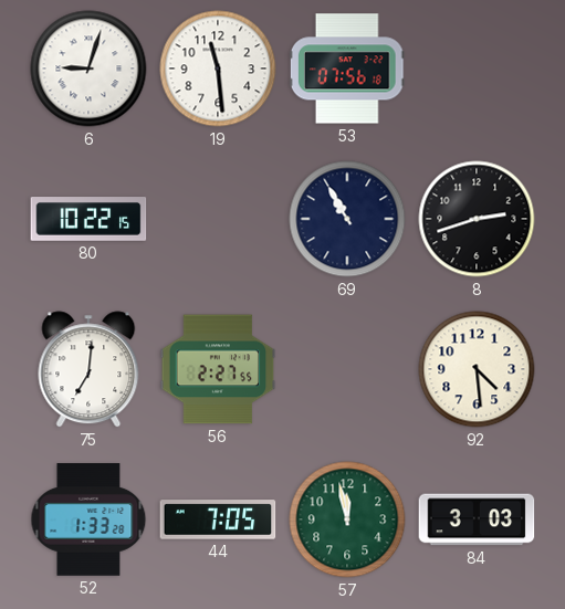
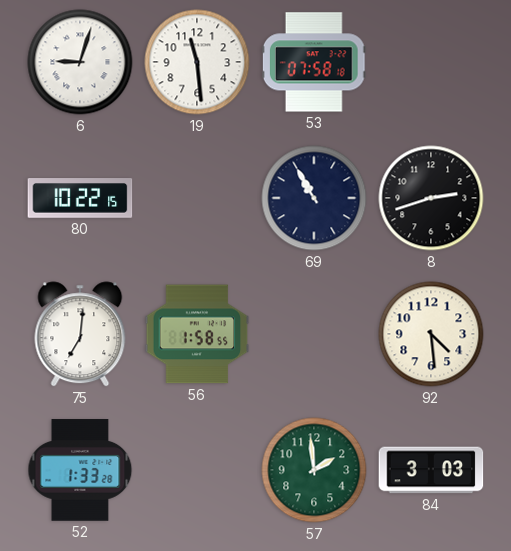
53: 07:56 -> 07:58
56: 2:27 -> 1:58
44: 7:05 -> none
57: 11:58 -> 1:59
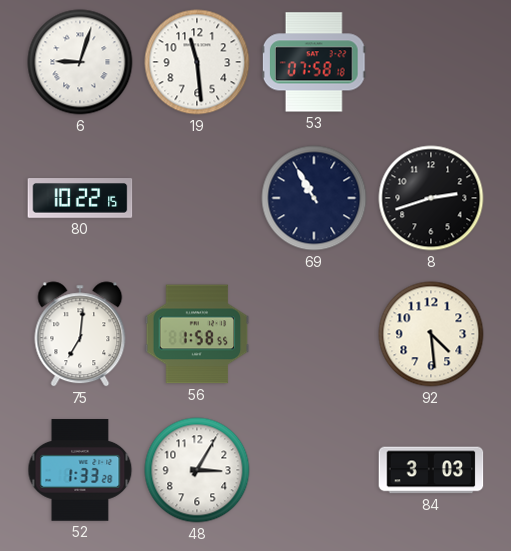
48: none -> 3:05
57: 1:59 -> none
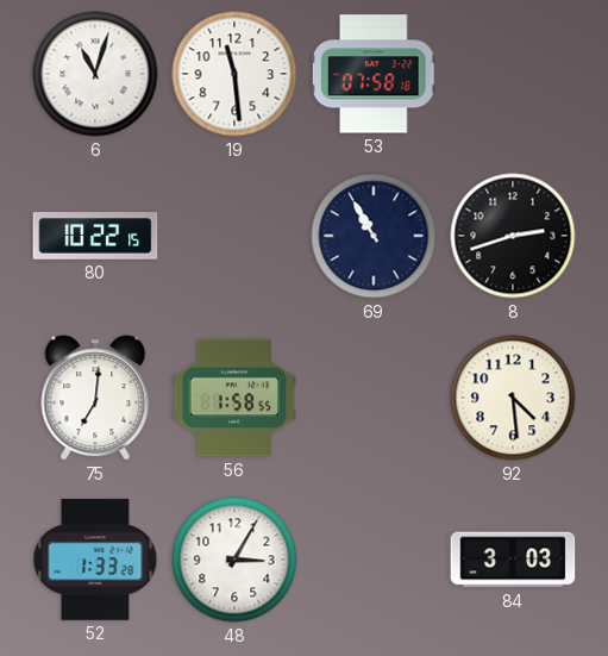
6: 9:03 -> 11:03
